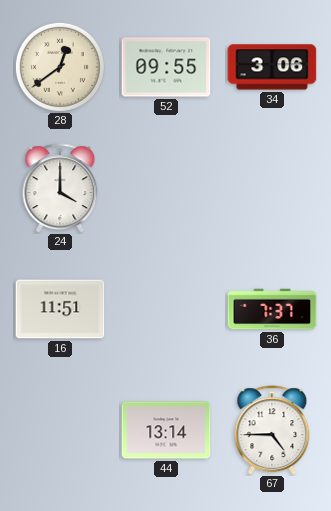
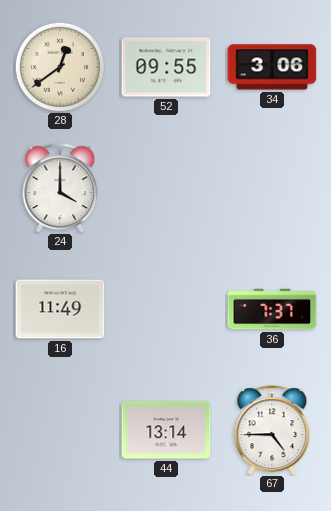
16: 11:51 -> 11:49
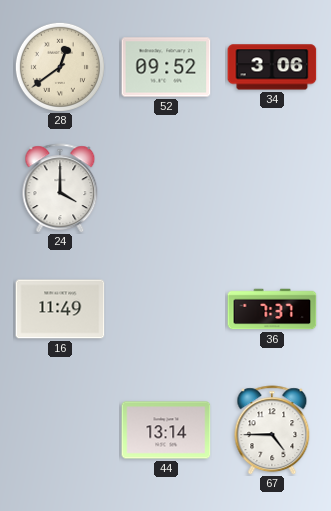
52: 09:55 -> 09:52
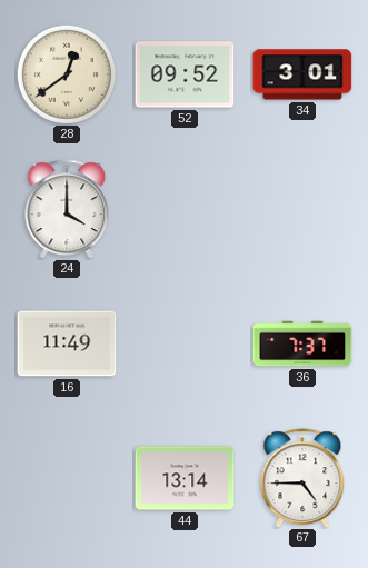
34: 3:06 -> 3:01
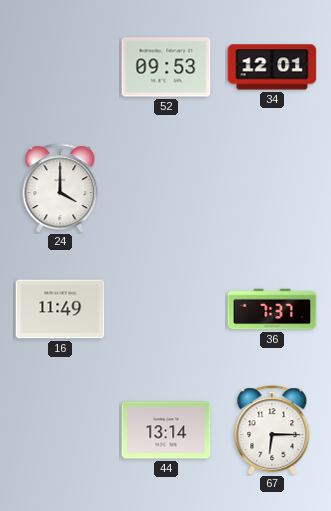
28: 12:39 -> none
52: 09:52 -> 09:53
34: 3:01 -> 12:01
67: 4:45 -> 6:15
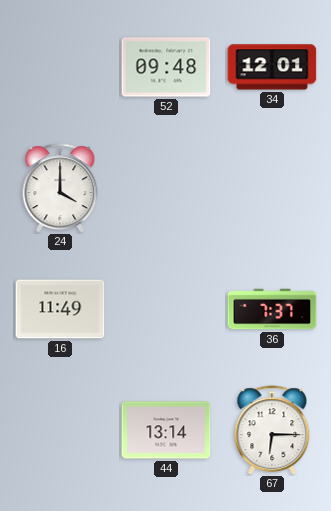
52: 09:53 -> 09:48
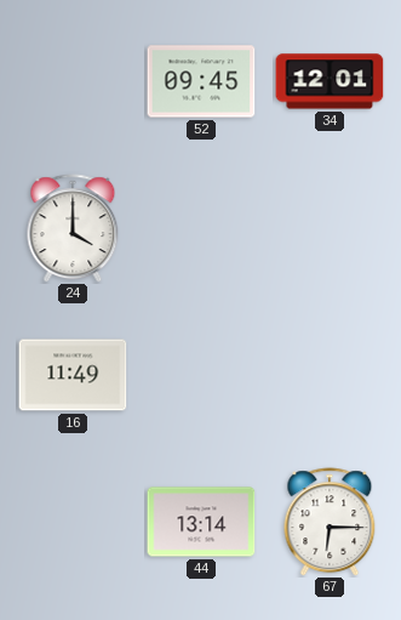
52: 09:48 -> 09:45
36: 7:37 -> none
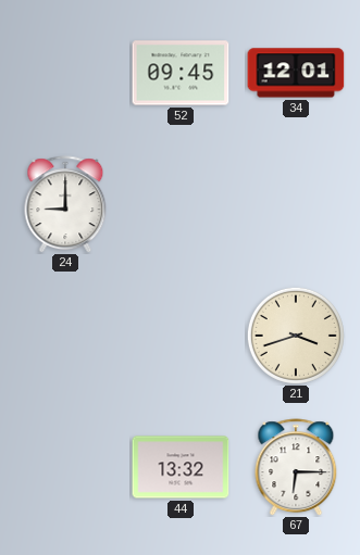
24: 4:00 -> 9:00
16: 11:49 -> none
21: none -> 3:42
44: 13:14 -> 13:32
